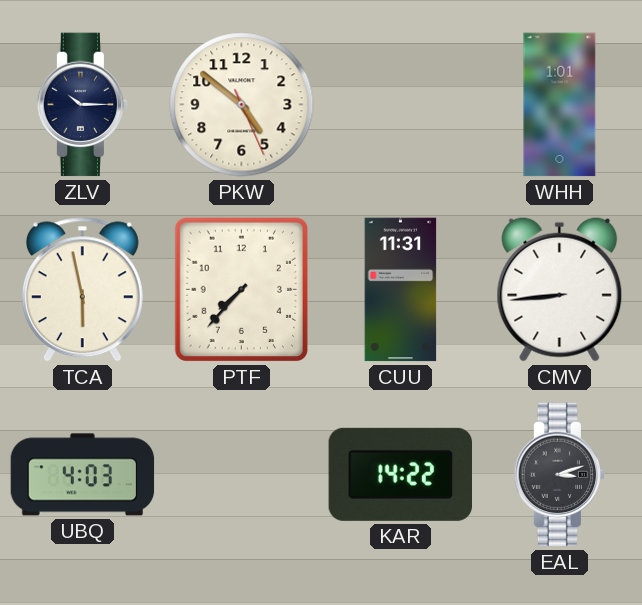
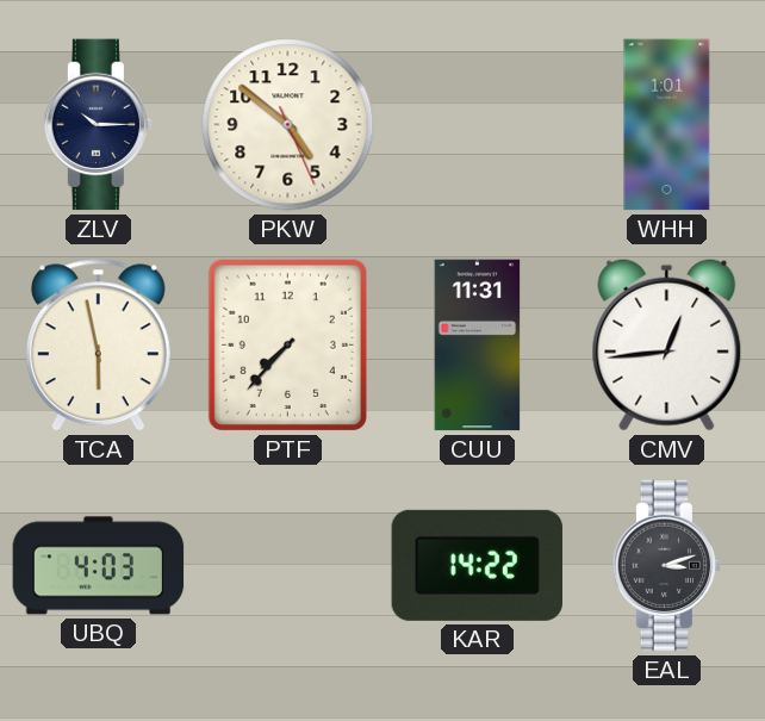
CMV: 8:44 -> 12:44
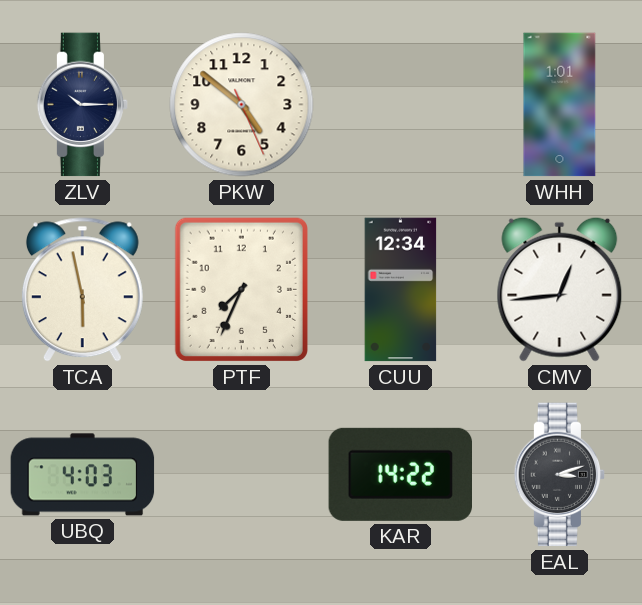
PTF: 7:37 -> 7:34
CUU: 11:31 -> 12:34
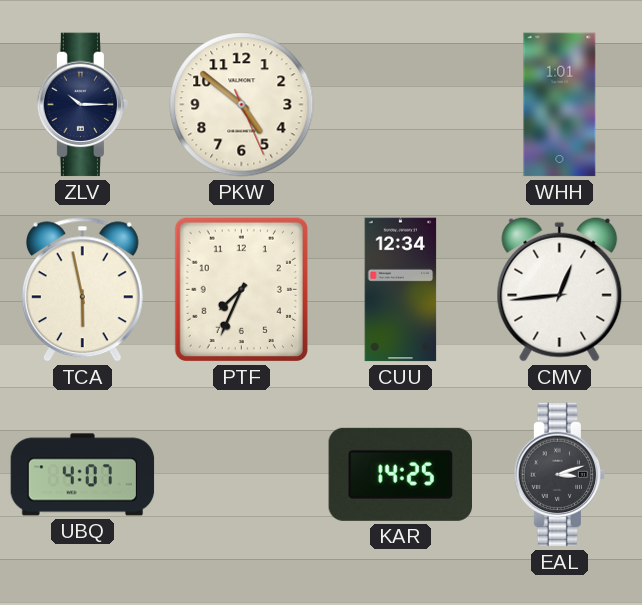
UBQ: 4:03 -> 4:07
KAR: 14:22 -> 14:25
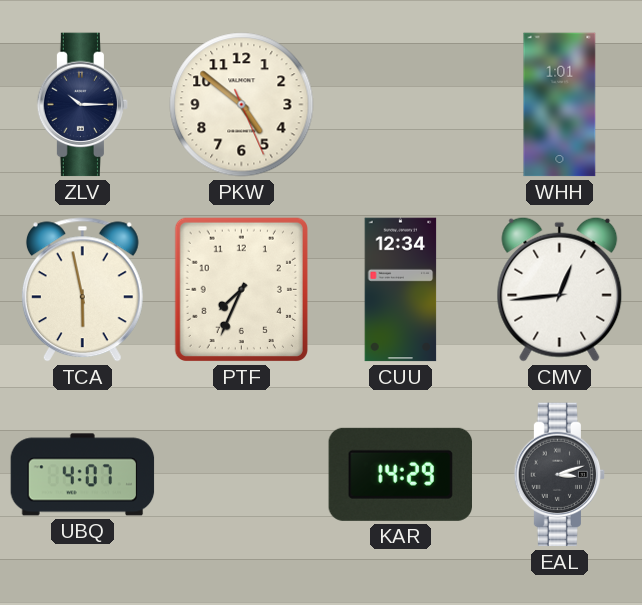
KAR: 14:25 -> 14:29
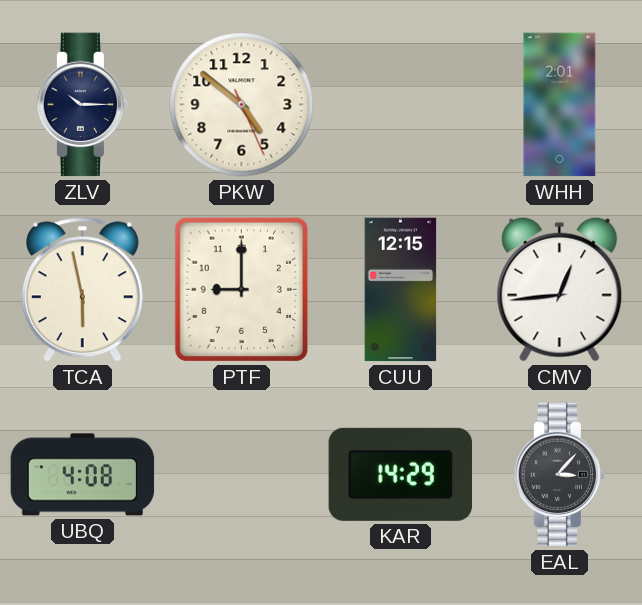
WHH: 1:01 -> 2:01
PTF: 7:34 -> 9:00
CUU: 12:34 -> 12:15
UBQ: 4:07 -> 4:08
EAL: 3:12 -> 3:07
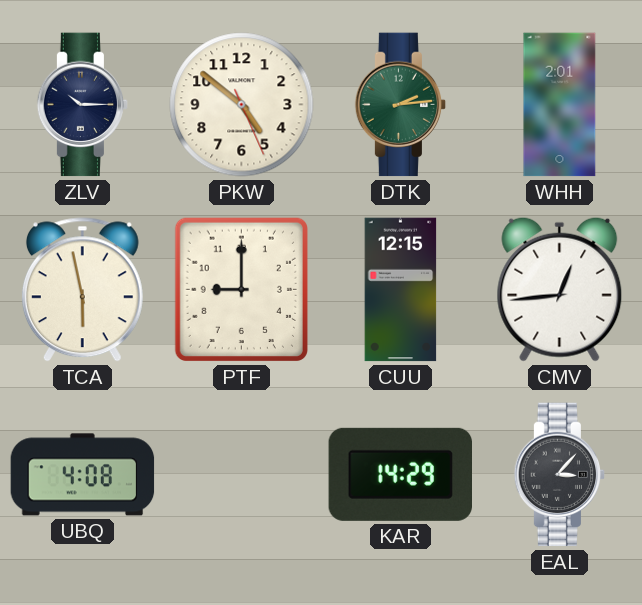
DTK: none -> 2:14
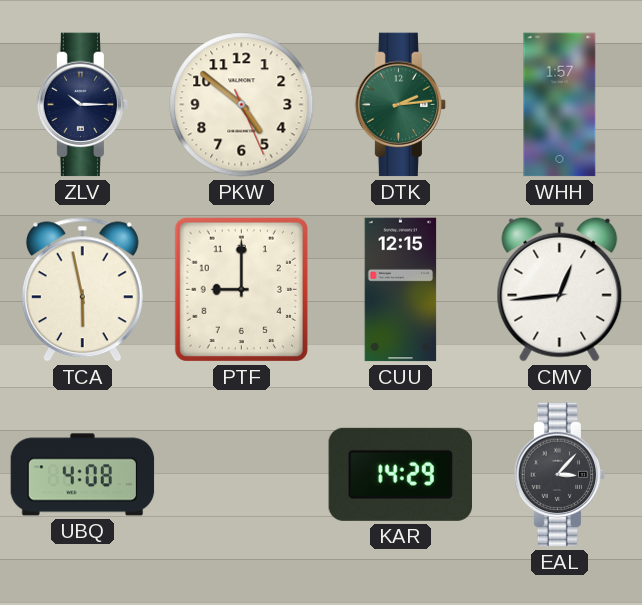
WHH: 2:01 -> 1:57
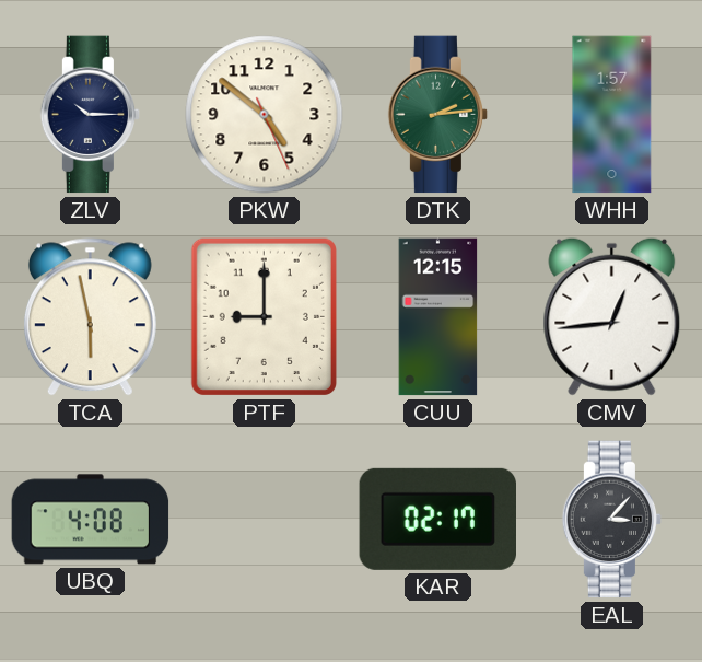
KAR: 14:29 -> 02:17
